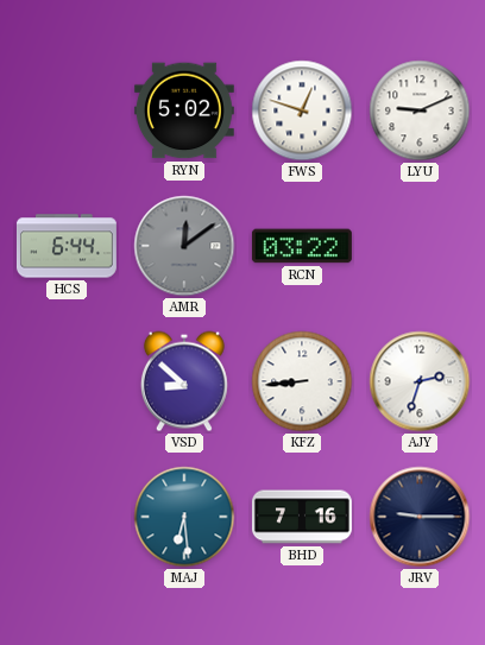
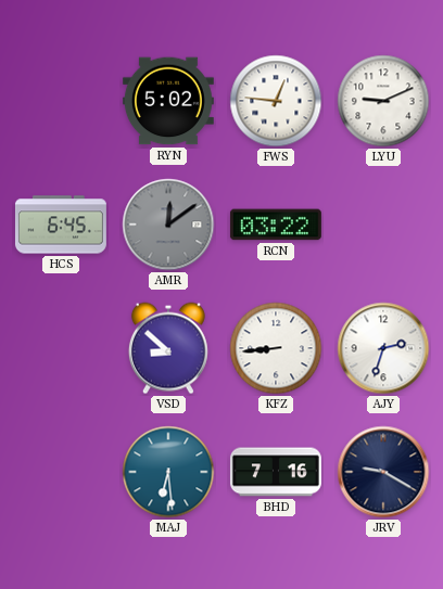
FWS: 12:48 -> 12:46
HCS: 6:44 -> 6:45
JRV: 9:15 -> 9:20
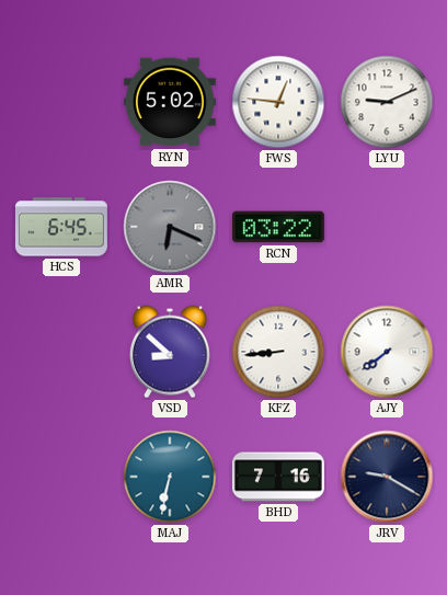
AMR: 12:09 -> 6:19
AJY: 2:33 -> 7:39
MAJ: 6:29 -> 6:32
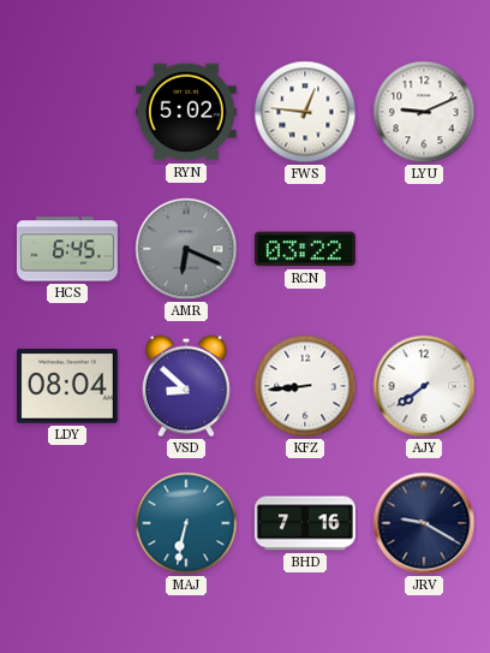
LDY: none -> 08:04
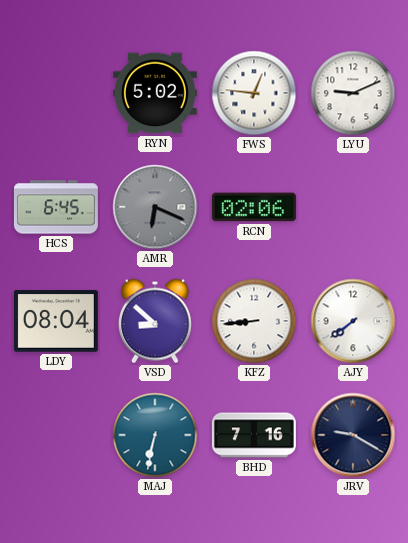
RCN: 03:22 -> 02:06
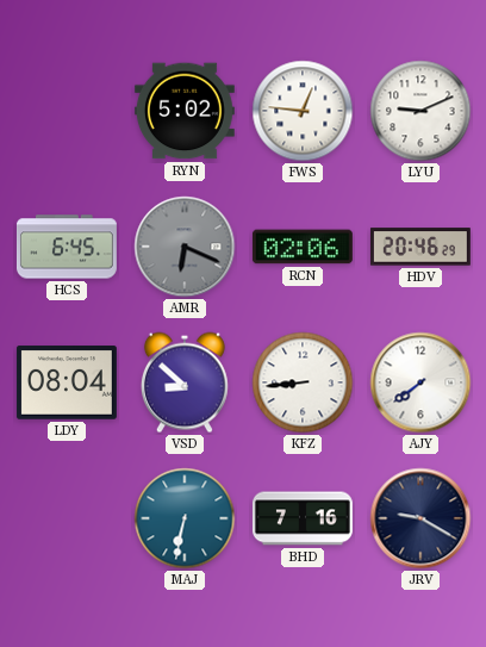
HDV: none -> 20:46
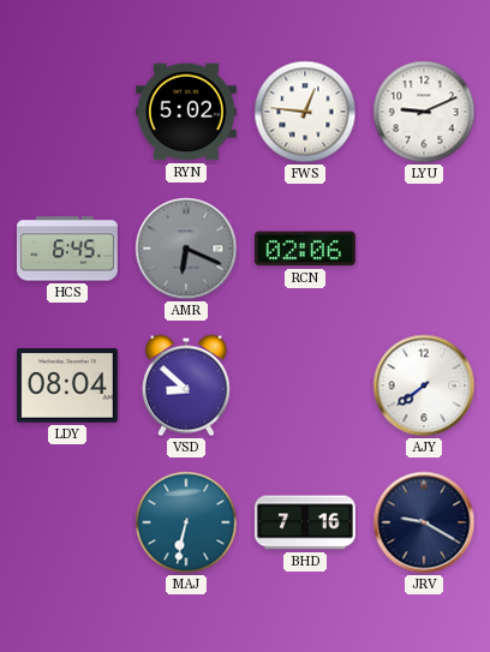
HDV: 20:46 -> none
KFZ: 8:44 -> none
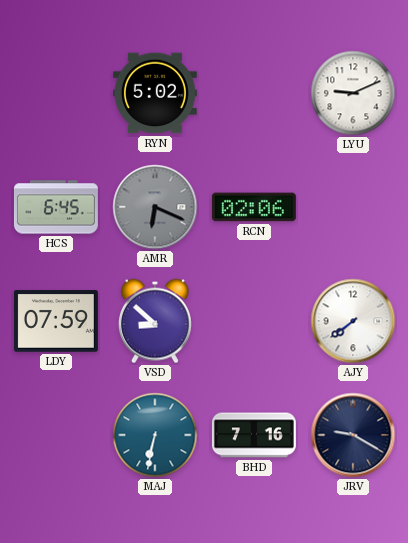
FWS: 12:46 -> none
LDY: 08:04 -> 07:59
